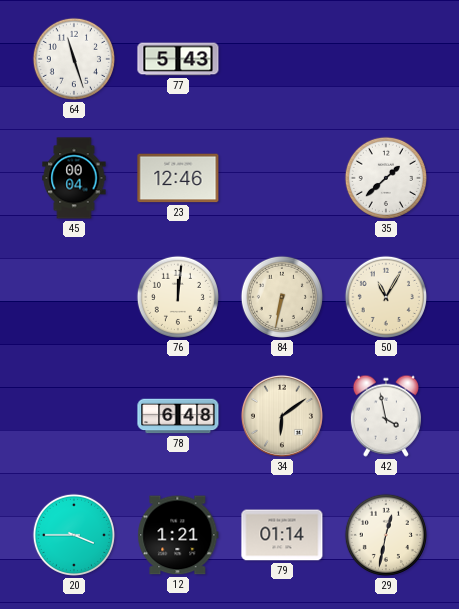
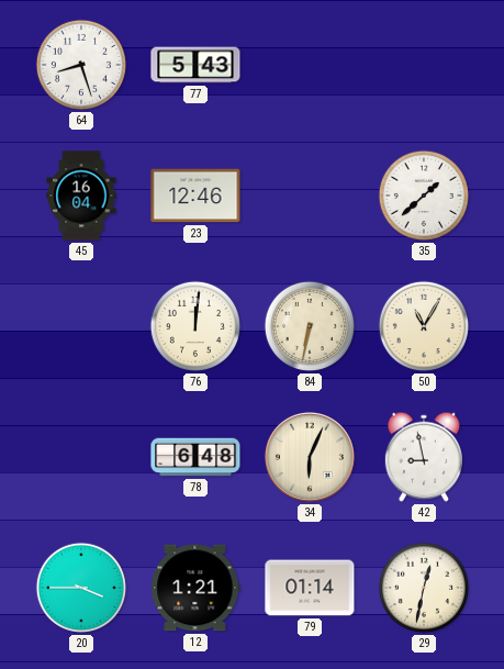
64: 11:27 -> 8:27
45: 00:04 -> 16:04
34: 6:09 -> 6:04
42: 3:58 -> 8:58
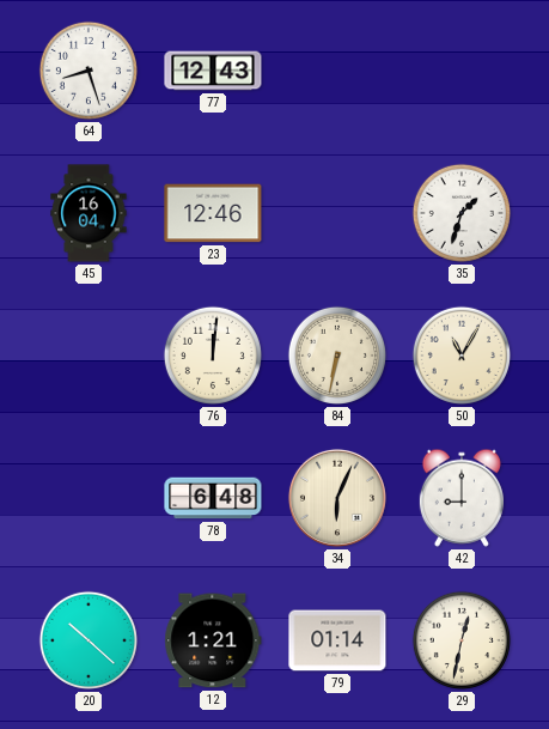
77: 5:43 -> 12:43
35: 1:38 -> 1:33
42: 8:58 -> 9:00
20: 3:45 -> 10:22
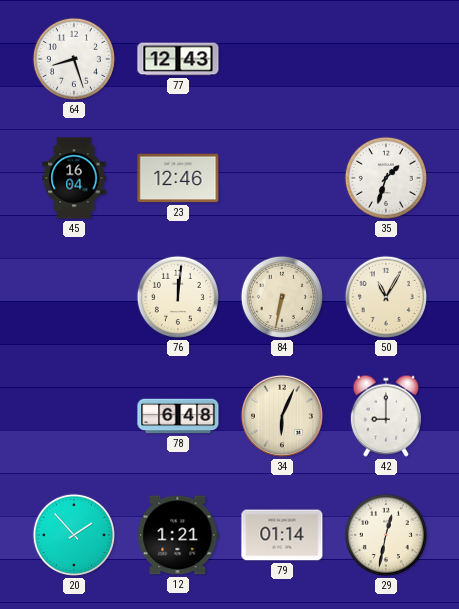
20: 10:22 -> 1:53
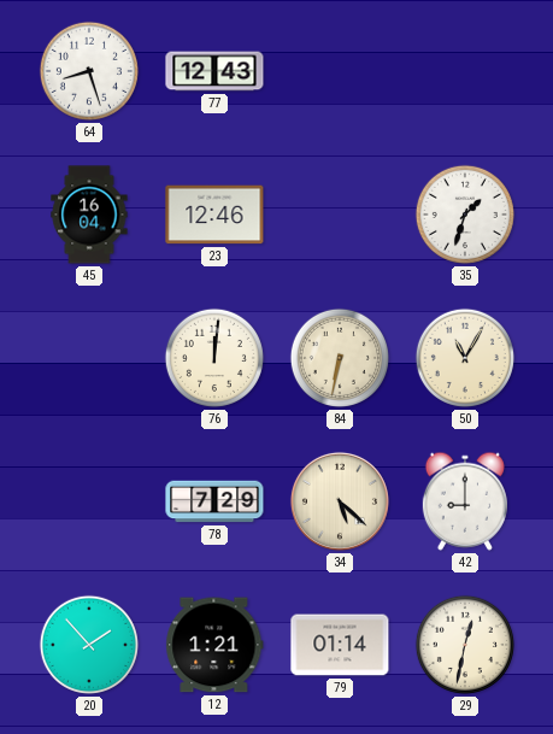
78: 6:48 -> 7:29
34: 6:04 -> 5:22
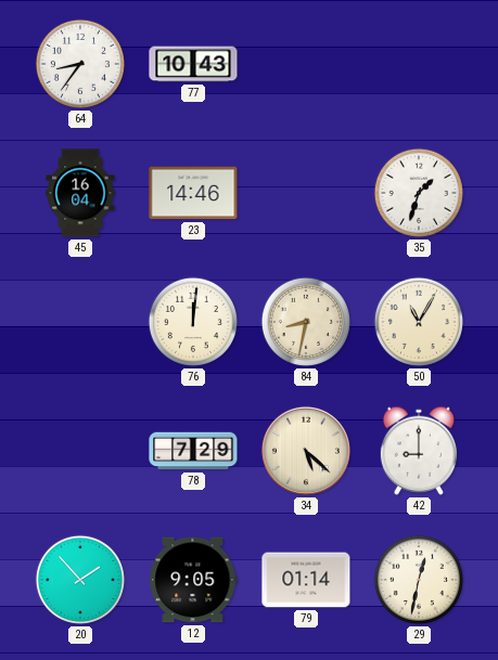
64: 8:27 -> 8:36
77: 12:43 -> 10:43
23: 12:46 -> 14:46
84: 6:32 -> 8:32
12: 1:21 -> 9:05
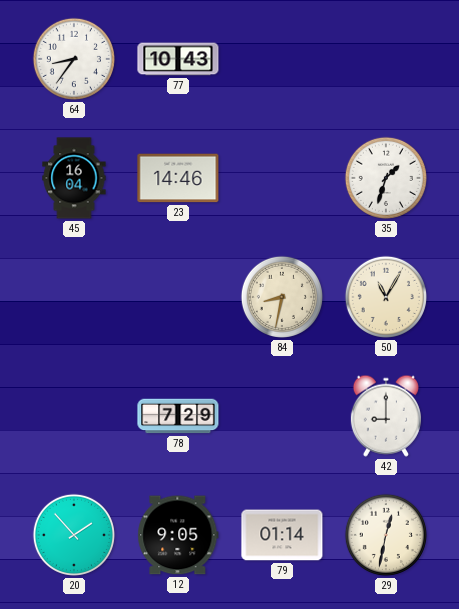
76: 12:01 -> none
34: 5:22 -> none
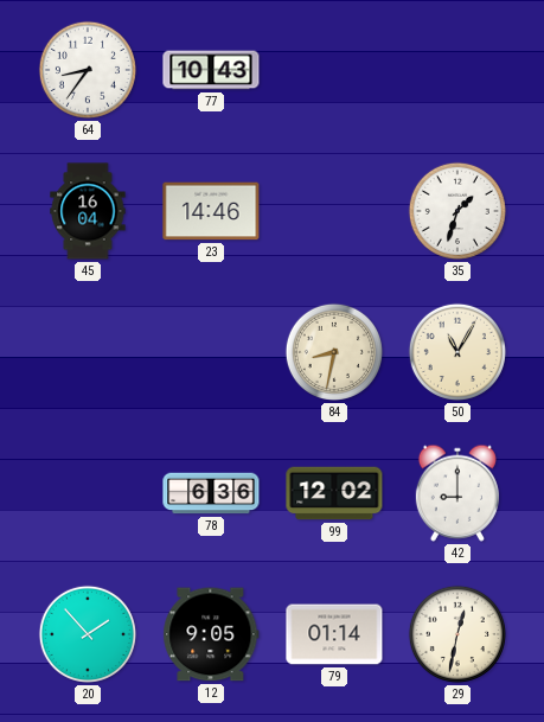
78: 7:29 -> 6:36
99: none -> 12:02
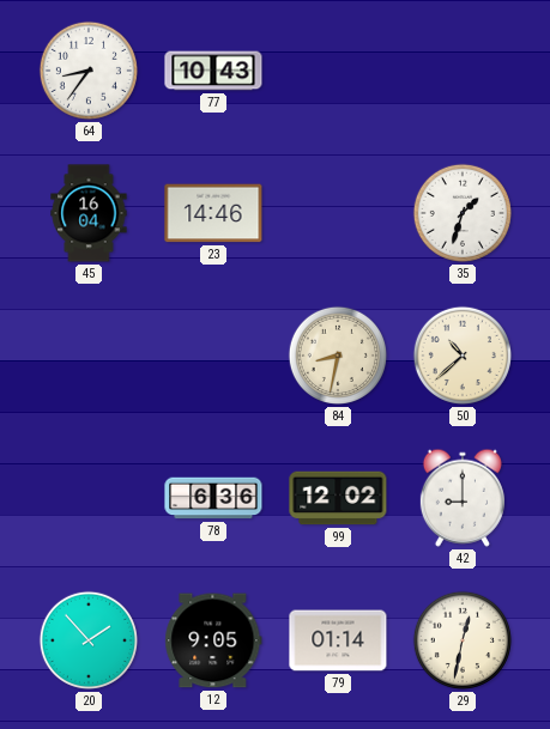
50: 11:05 -> 10:38
